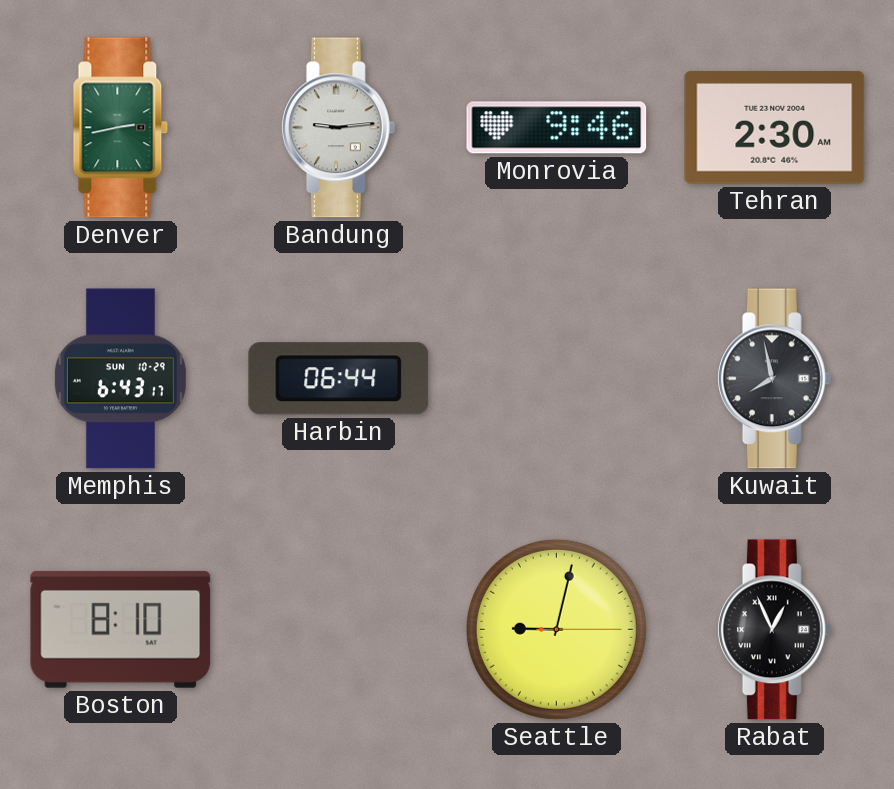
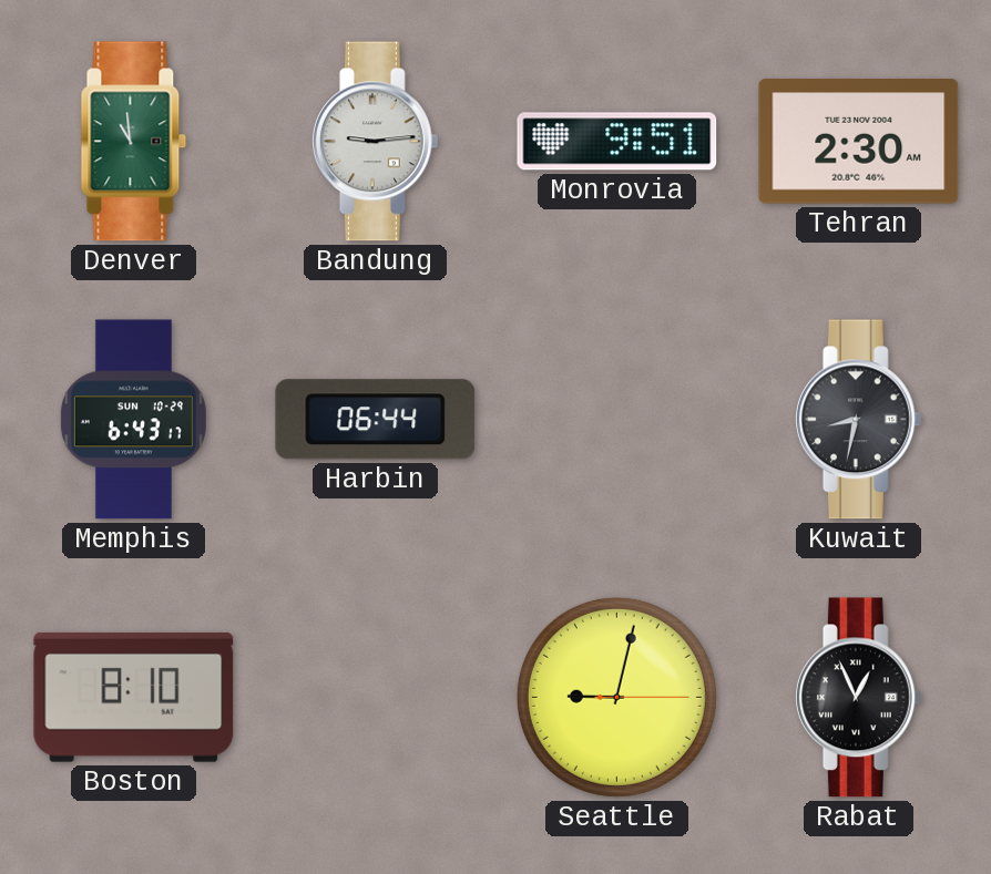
Denver: 2:43 -> 10:59
Monrovia: 9:46 -> 9:51
Kuwait: 7:58 -> 8:32
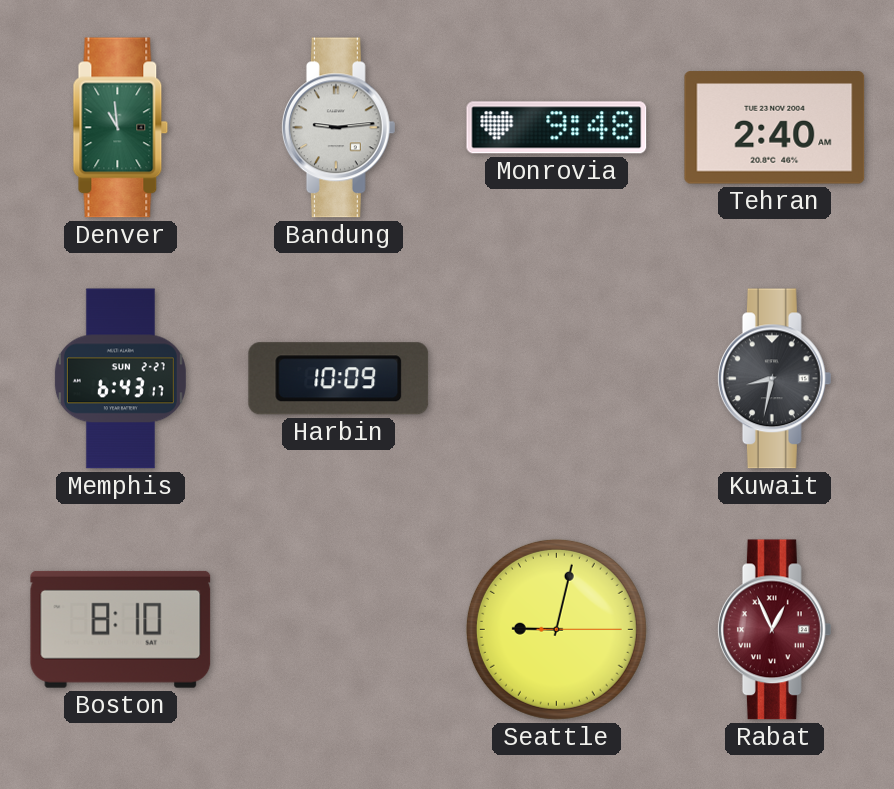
Monrovia: 9:51 -> 9:48
Tehran: 2:30 -> 2:40
Memphis date: SUN 10-29 -> SUN 2-27
Harbin: 06:44 -> 10:09
Rabat dial: black -> burgundy
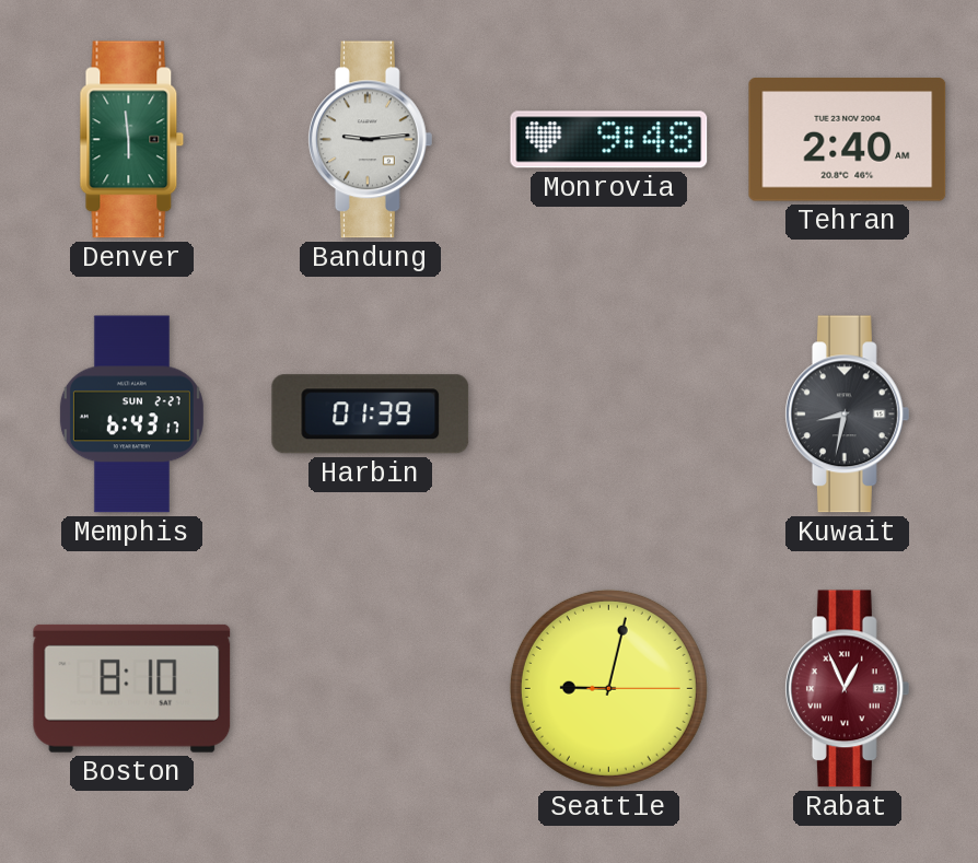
Denver: 10:59 -> 5:59
Harbin: 10:09 -> 01:39
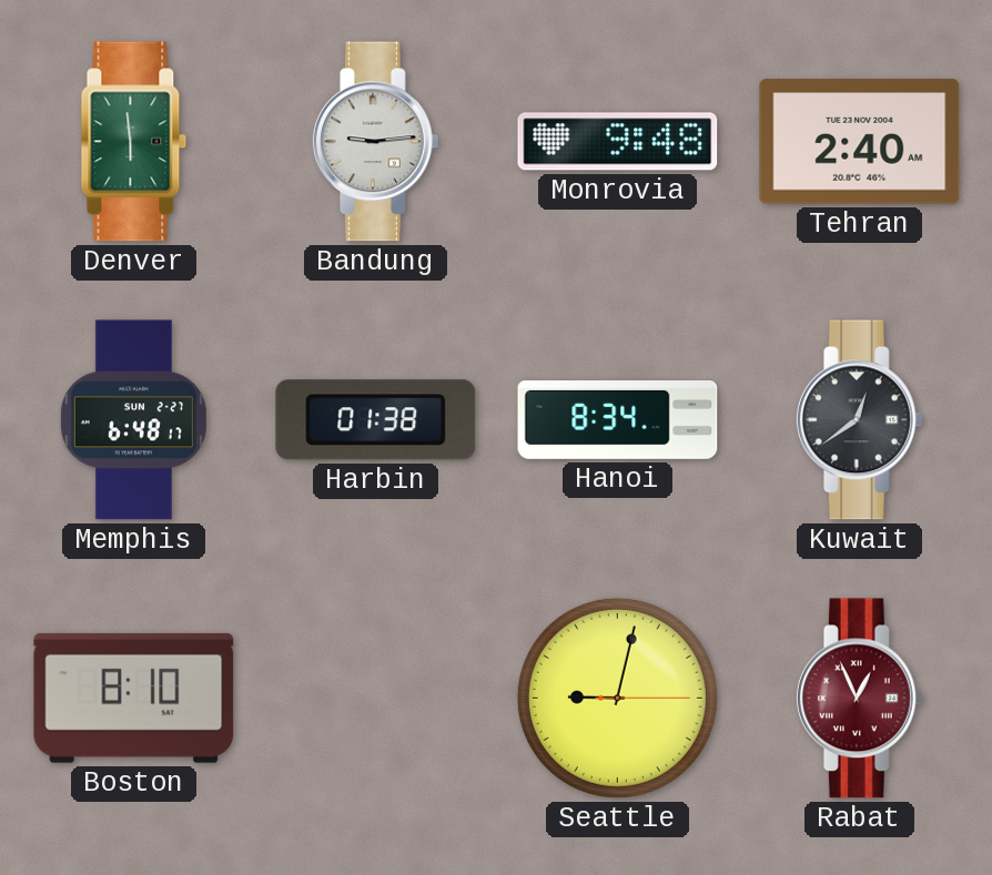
Memphis: 6:43 -> 6:48
Harbin: 01:39 -> 01:38
Hanoi: none -> 8:34
Kuwait: 8:32 -> 12:39
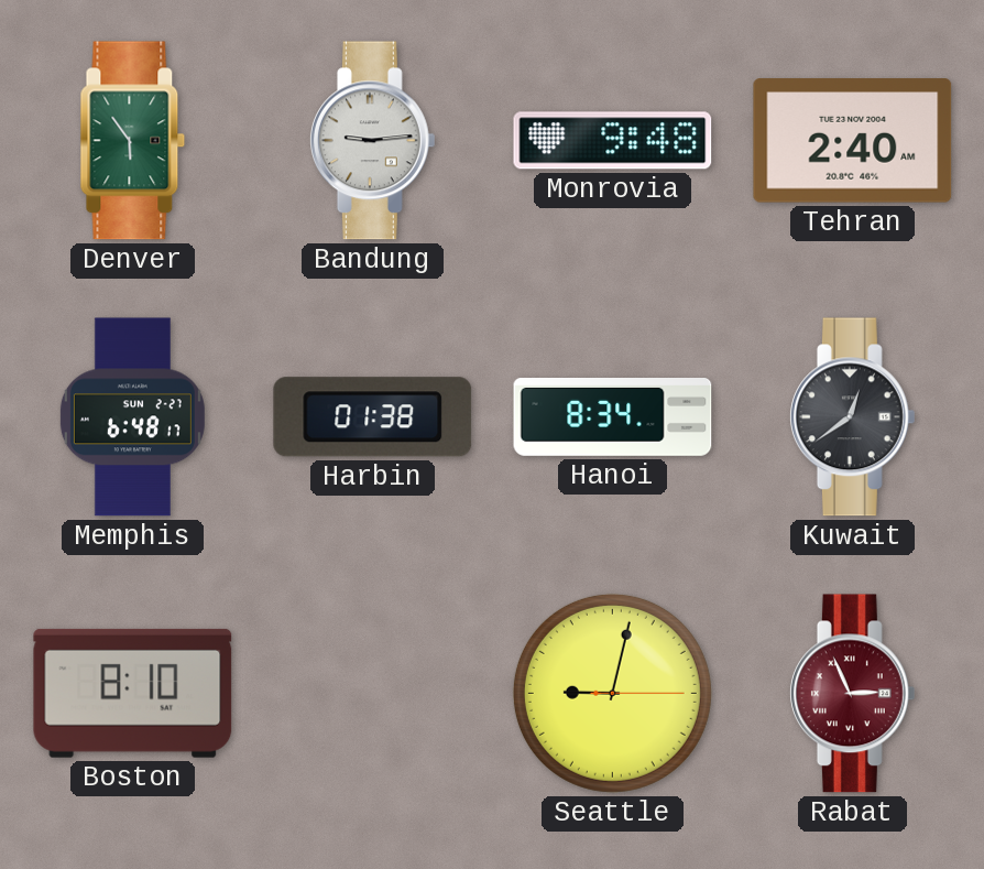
Denver: 5:59 -> 5:54
Rabat: 12:56 -> 2:56
